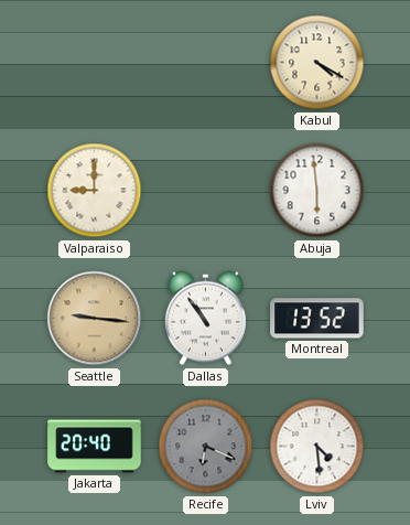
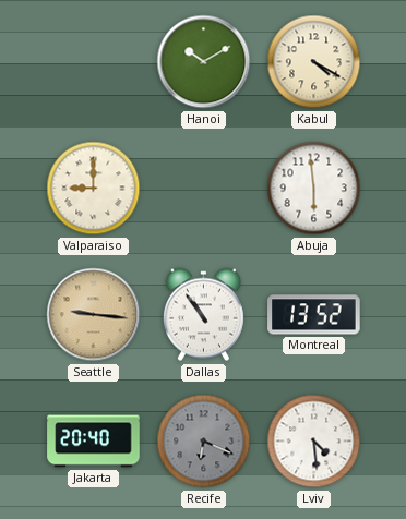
Hanoi: none -> 10:10
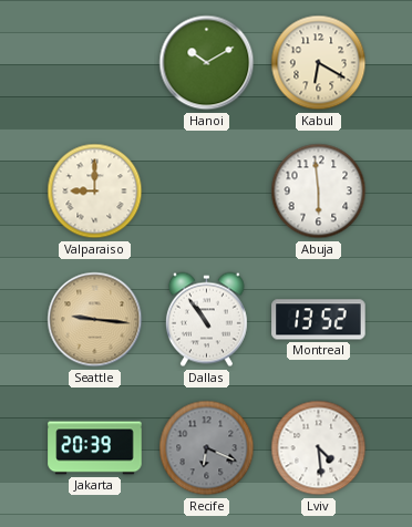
Kabul: 4:20 -> 6:20
Jakarta: 20:40 -> 20:39
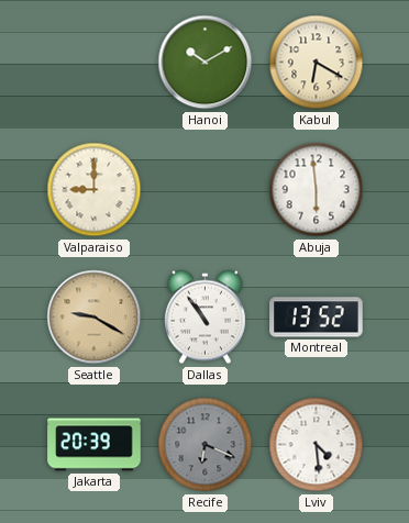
Seattle: 9:16 -> 9:20
